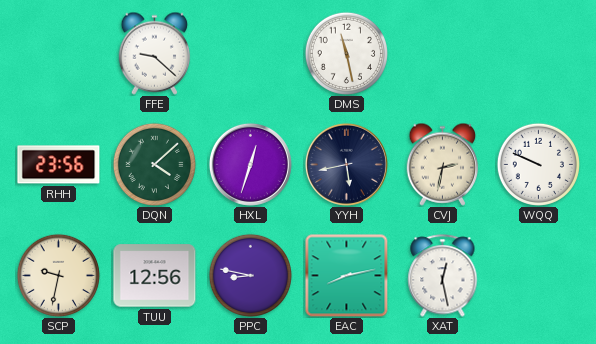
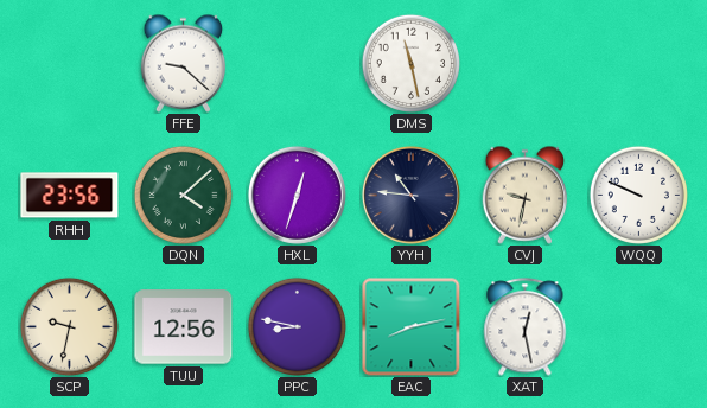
YYH: 5:43 -> 10:46
CVJ: 2:32 -> 9:32
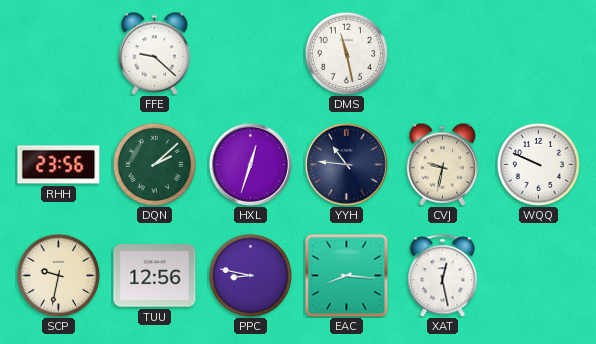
DQN: 4:08 -> 2:08
EAC: 8:13 -> 8:16
